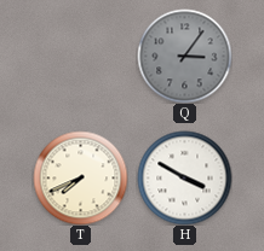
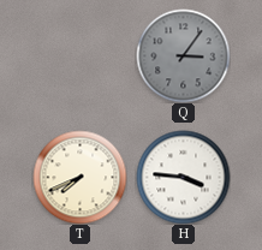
H: 3:50 -> 3:46
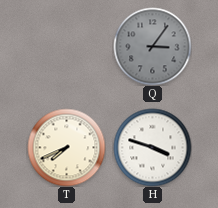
H: 3:46 -> 3:48
